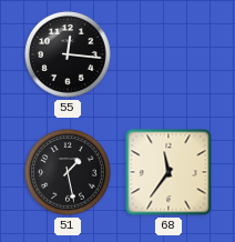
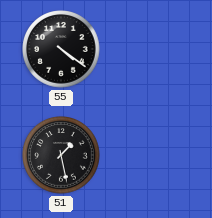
55: 12:16 -> 4:21
68: 11:36 -> none
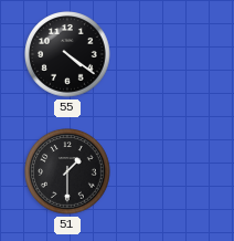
51: 1:28 -> 1:30
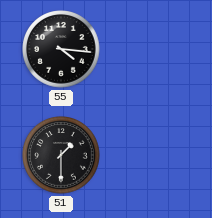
55: 4:21 -> 4:16
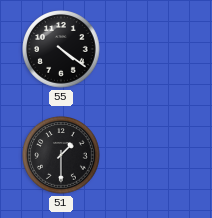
55: 4:16 -> 4:21
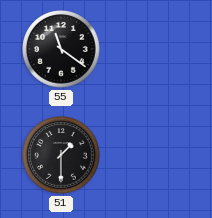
55: 4:21 -> 11:21
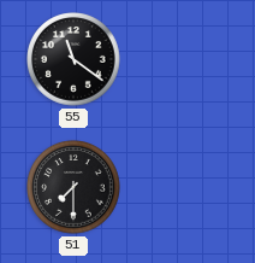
51: 1:30 -> 7:30
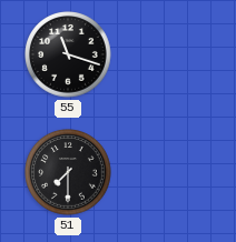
55: 11:21 -> 11:18
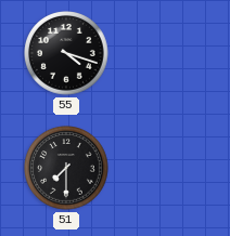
55: 11:18 -> 4:18
